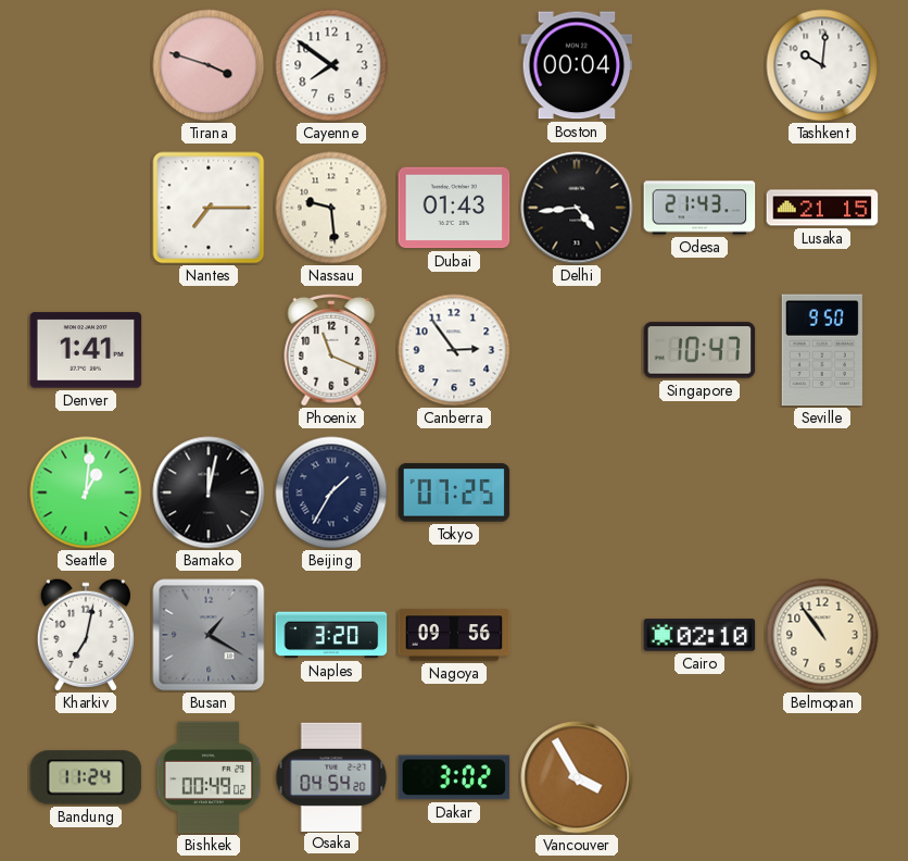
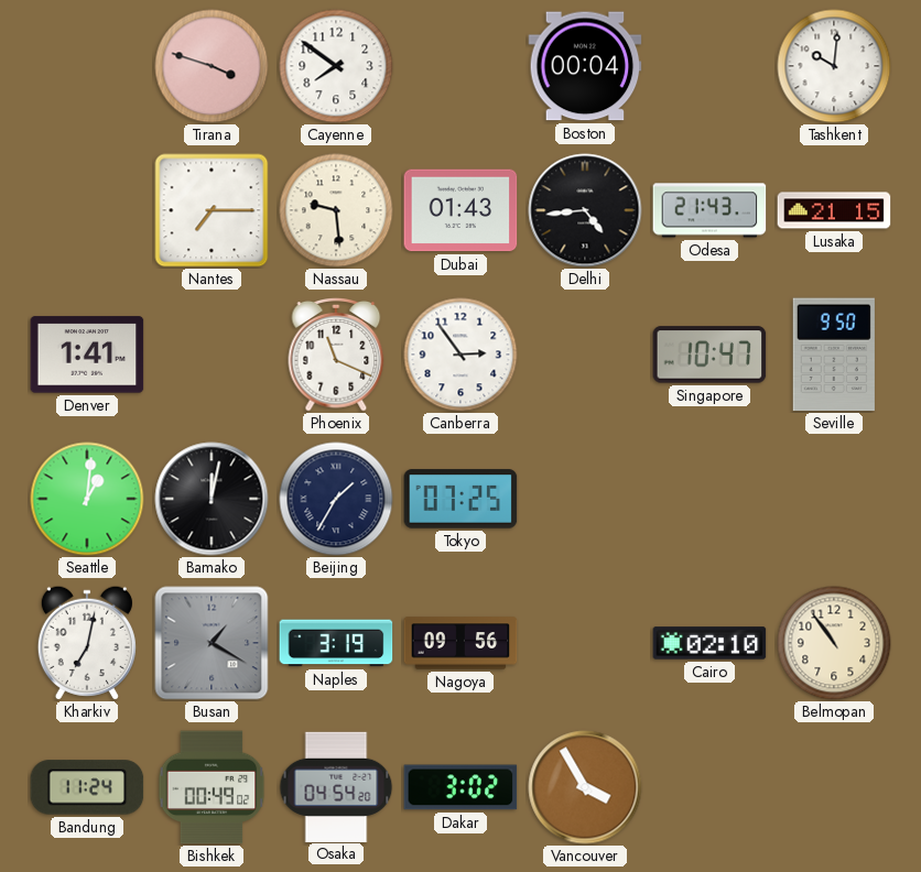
Naples: 3:20 -> 3:19
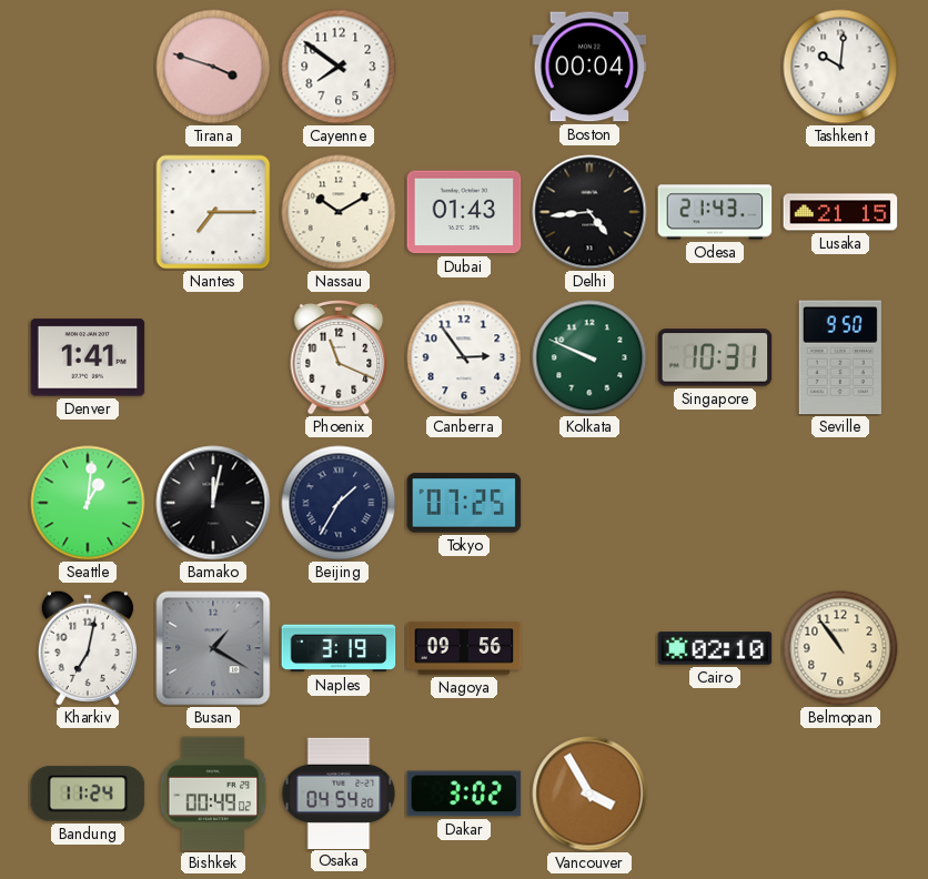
Nassau: 9:29 -> 10:10
Kolkata: none -> 9:49
Singapore: 10:47 -> 10:31
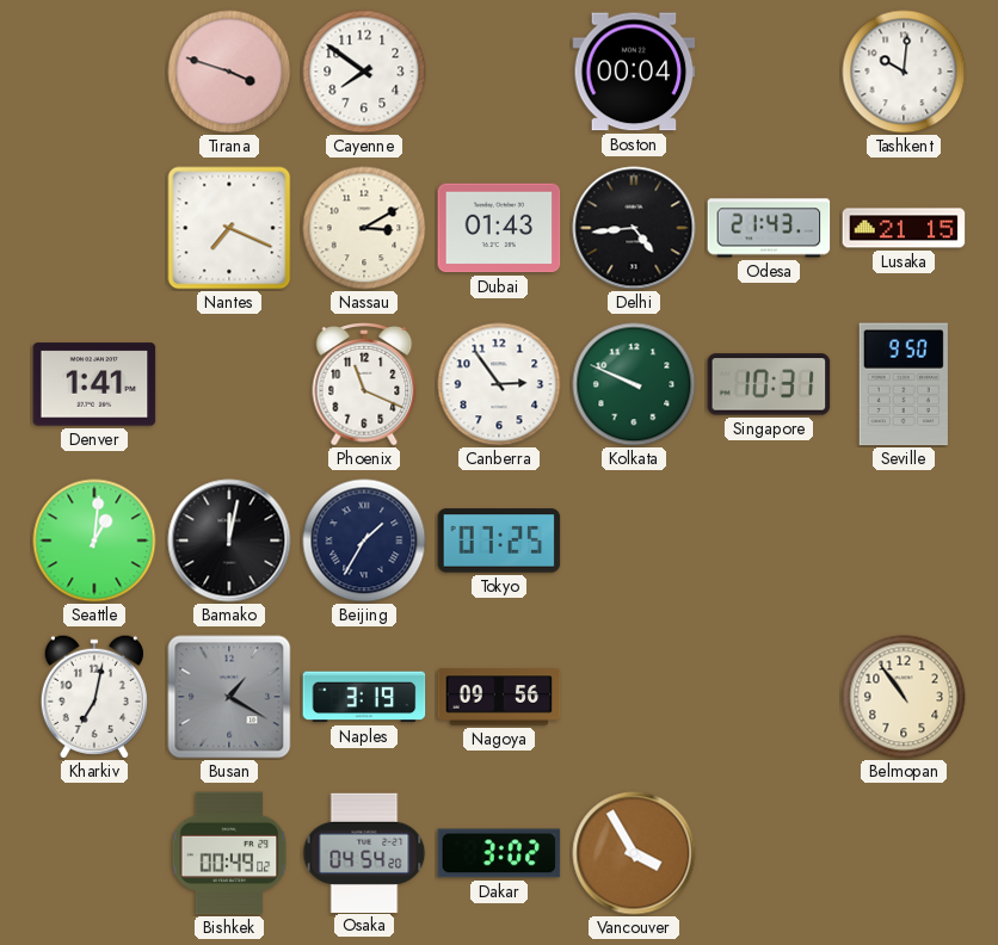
Nantes: 7:15 -> 7:19
Nassau: 10:10 -> 3:10
Cairo: 02:10 -> none
Bandung: 11:24 -> none
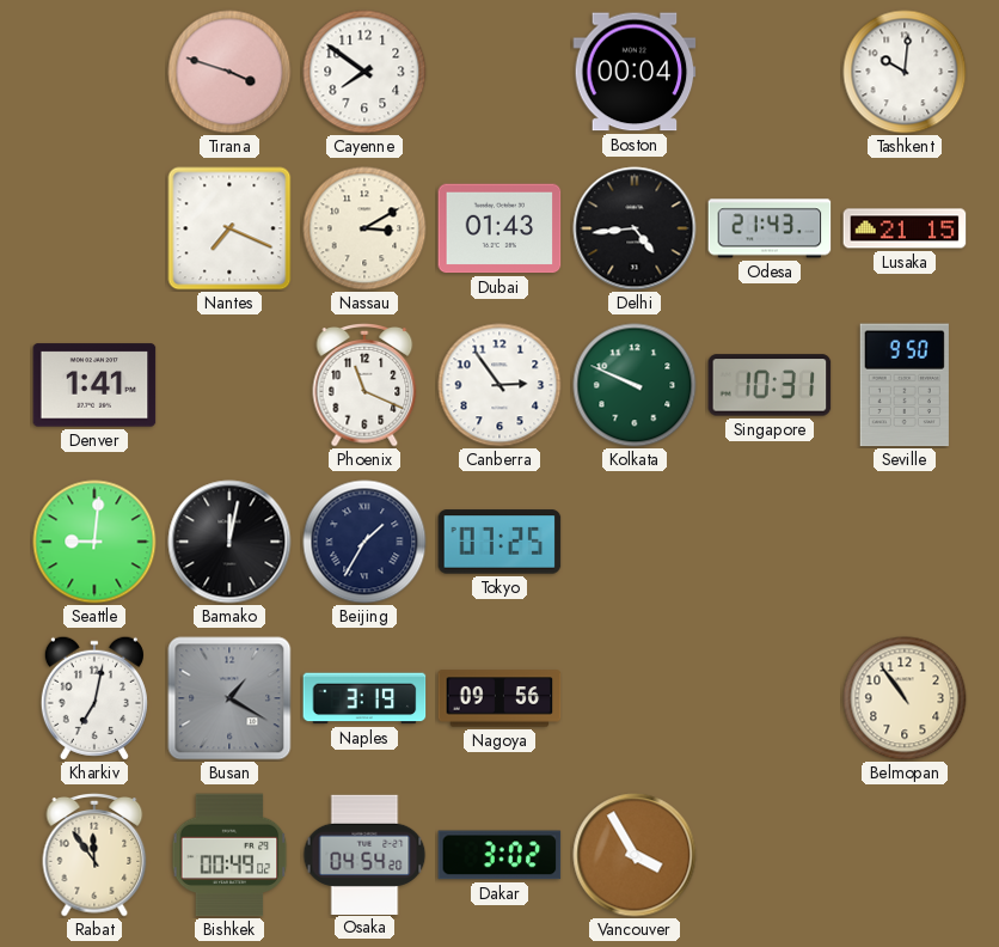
Seattle: 1:01 -> 9:01
Rabat: none -> 11:54
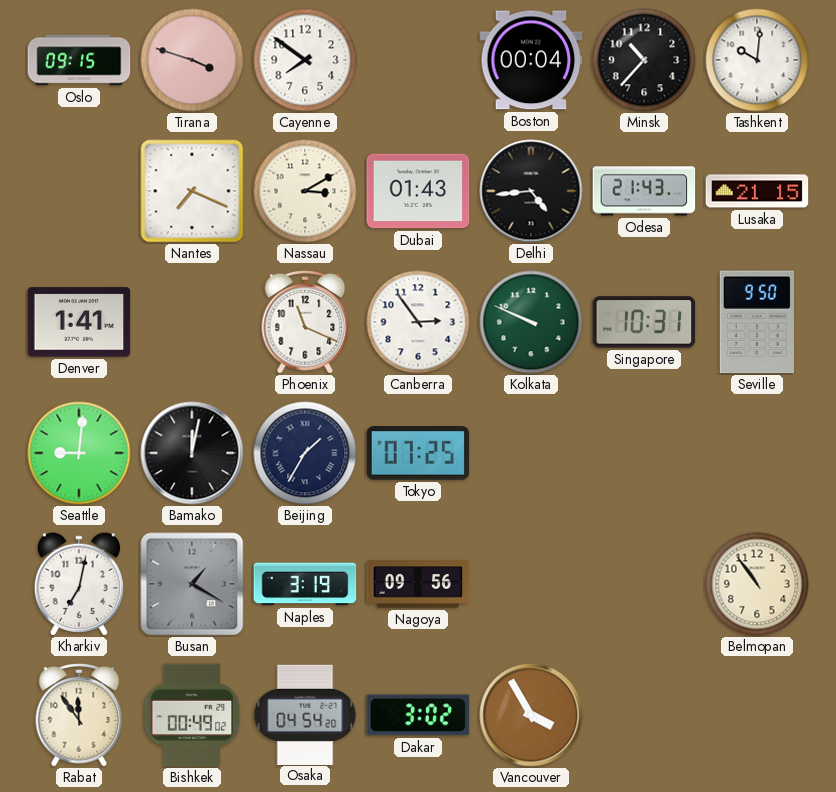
Oslo: none -> 09:15
Minsk: none -> 10:37
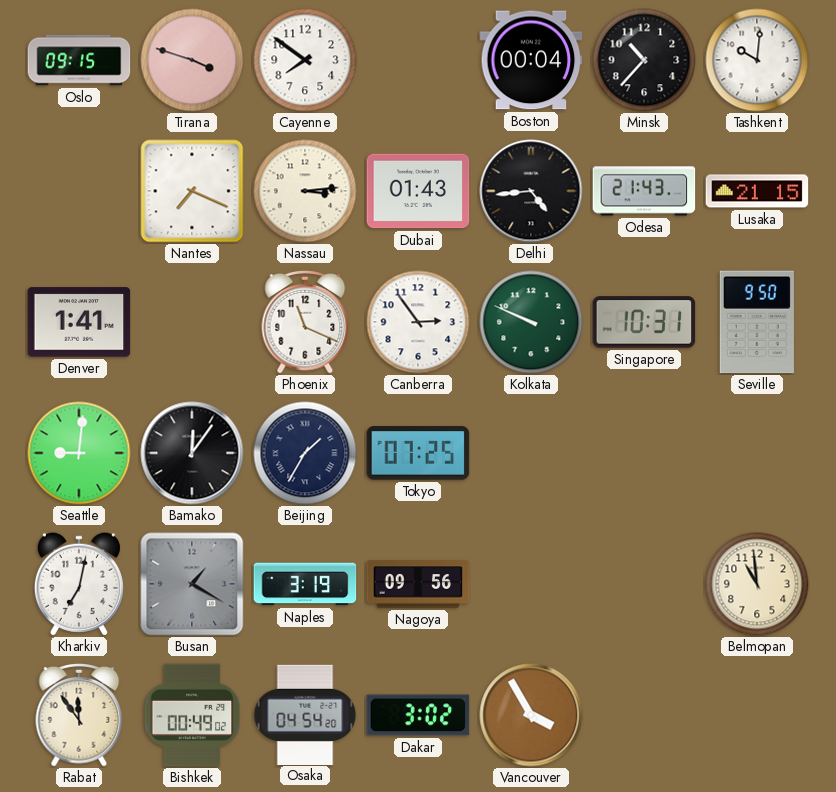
Nassau: 3:10 -> 3:14
Bamako: 12:02 -> 12:06
Belmopan: 10:54 -> 10:59
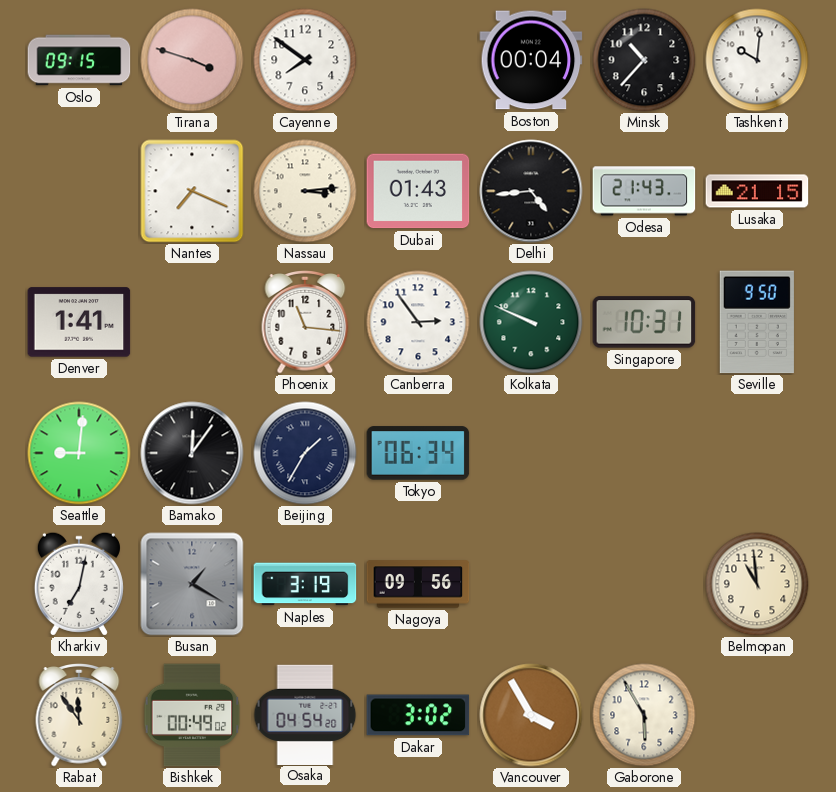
Phoenix: 11:19 -> 11:16
Tokyo: 07:25 -> 06:34
Gaborone: none -> 5:55
